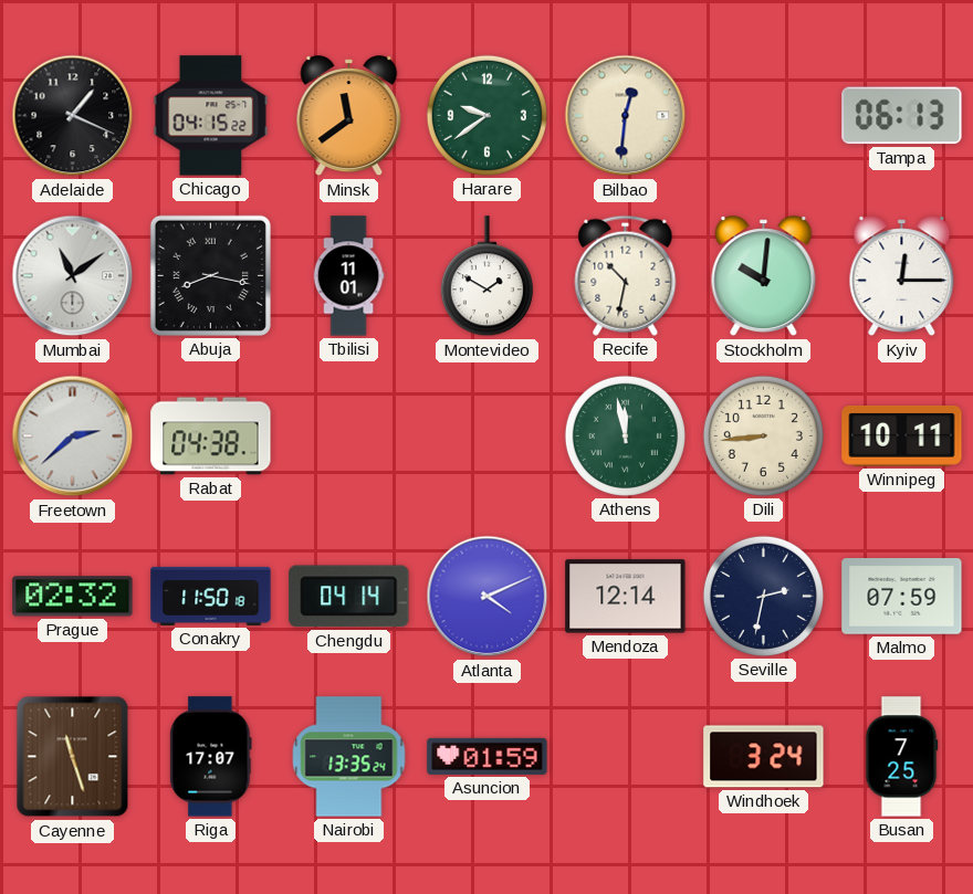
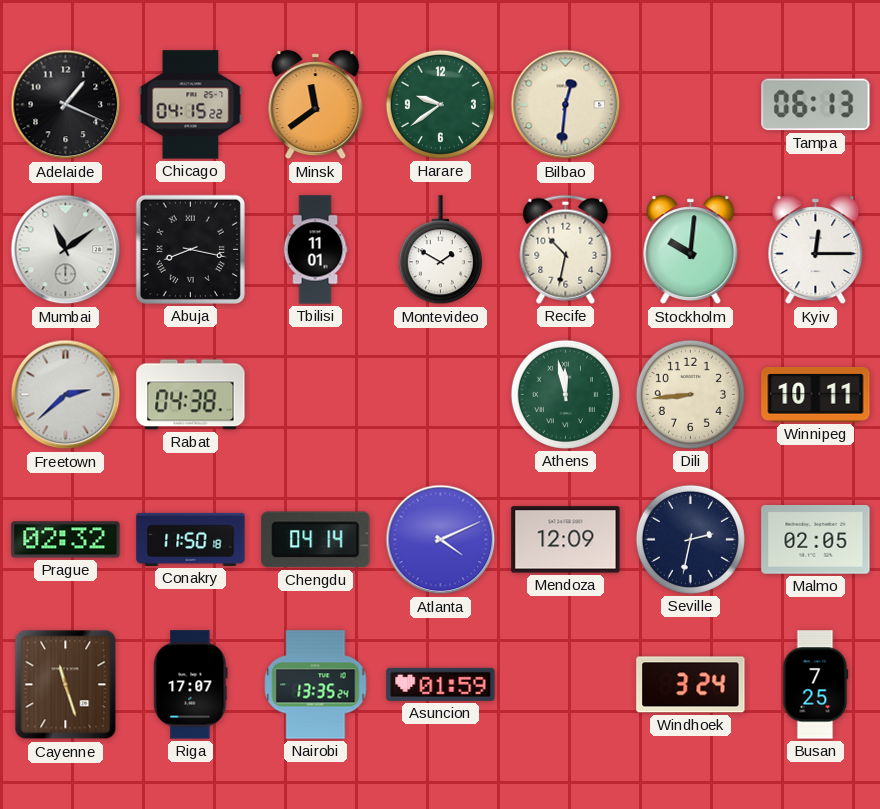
Mendoza: 12:14 -> 12:09
Malmo: 07:59 -> 02:05
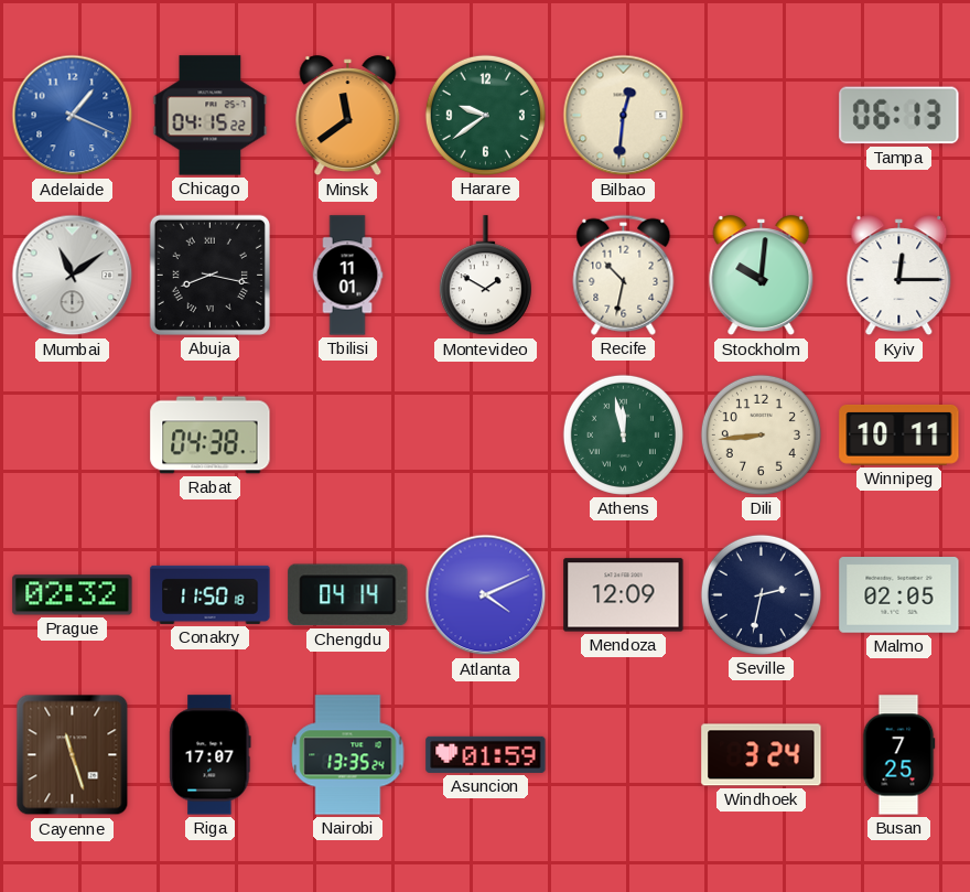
Adelaide dial: black -> blue
Freetown: 2:38 -> none
